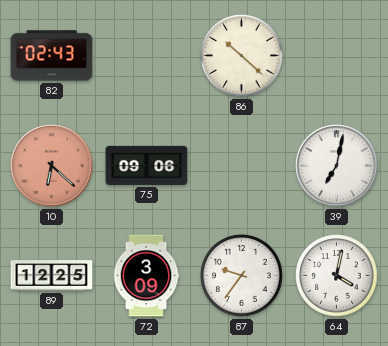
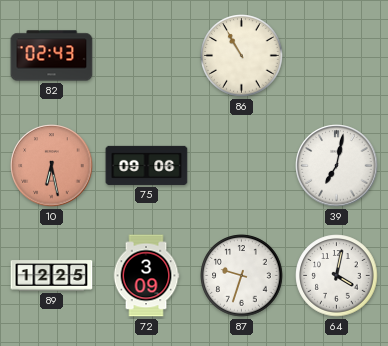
86: 10:22 -> 10:55
10: 6:22 -> 6:28
87: 9:36 -> 9:33
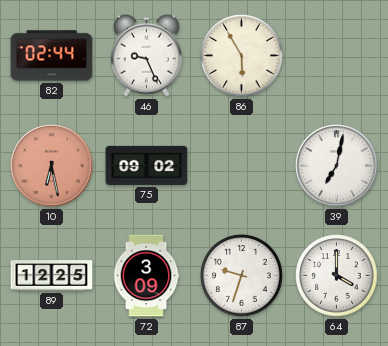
82: 02:43 -> 02:44
46: none -> 9:26
86: 10:55 -> 5:55
75: 09:06 -> 09:02
64: 4:02 -> 4:00
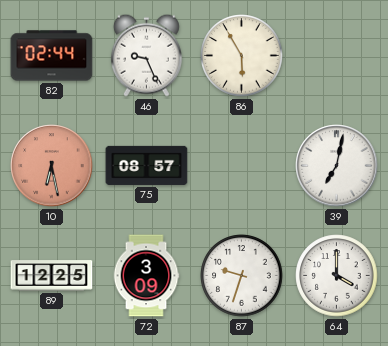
75: 09:02 -> 08:57
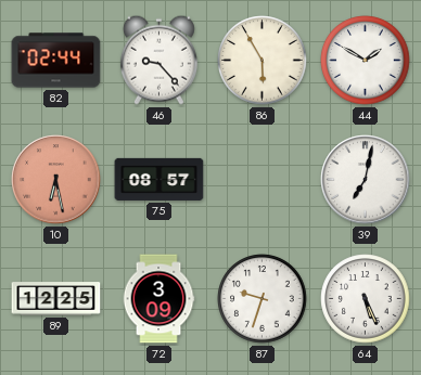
46: 9:26 -> 9:23
44: none -> 1:50
64: 4:00 -> 5:26
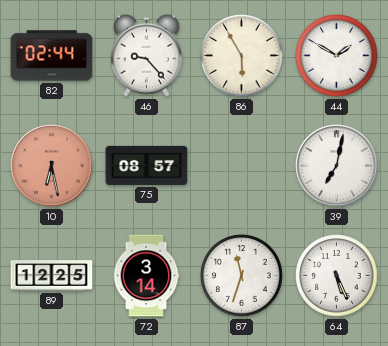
72: 3:09 -> 3:14
87: 9:33 -> 11:33
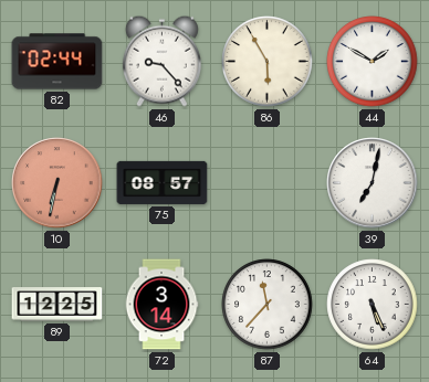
10: 6:28 -> 6:32
87: 11:33 -> 11:37
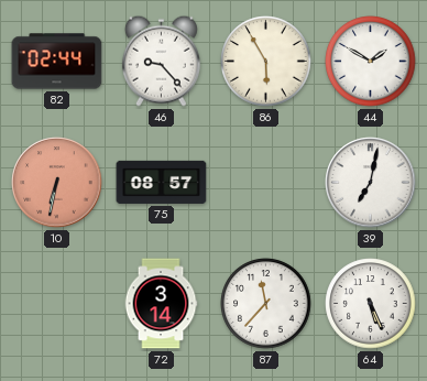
89: 12:25 -> none
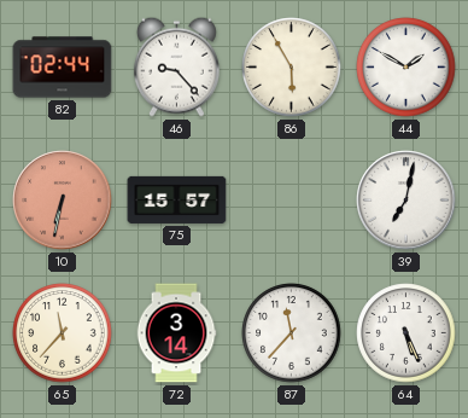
75: 08:57 -> 15:57
65: none -> 11:37
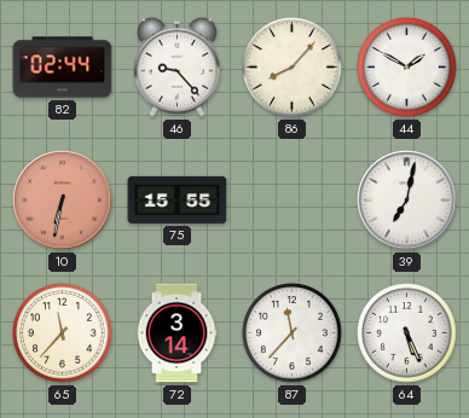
86: 5:55 -> 8:07
75: 15:57 -> 15:55
